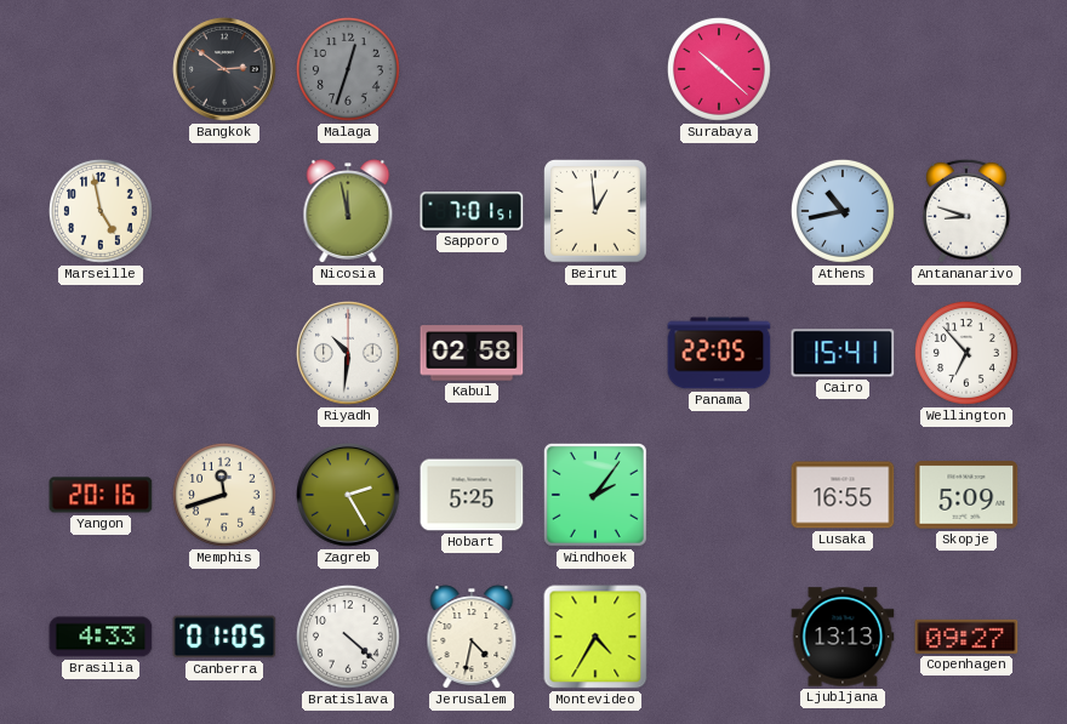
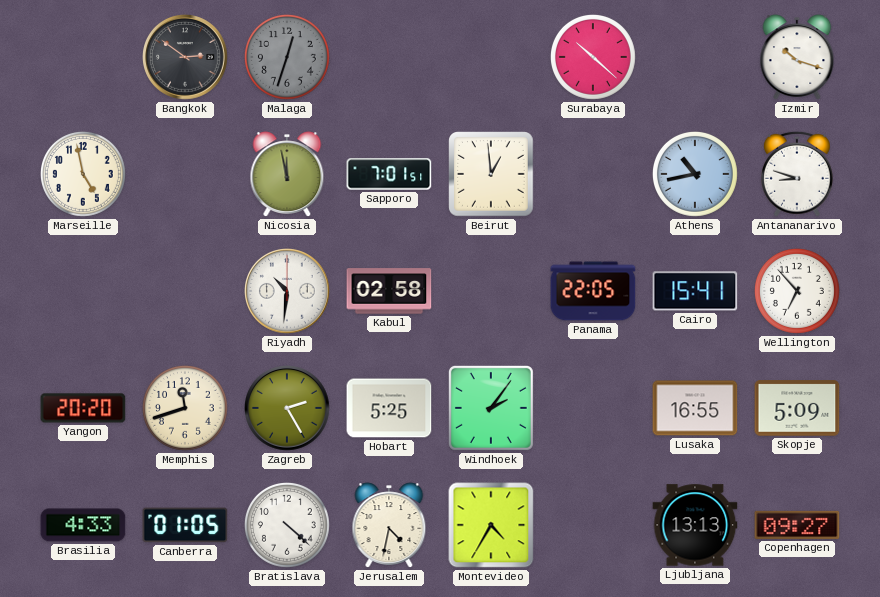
Izmir: none -> 10:18
Yangon: 20:16 -> 20:20
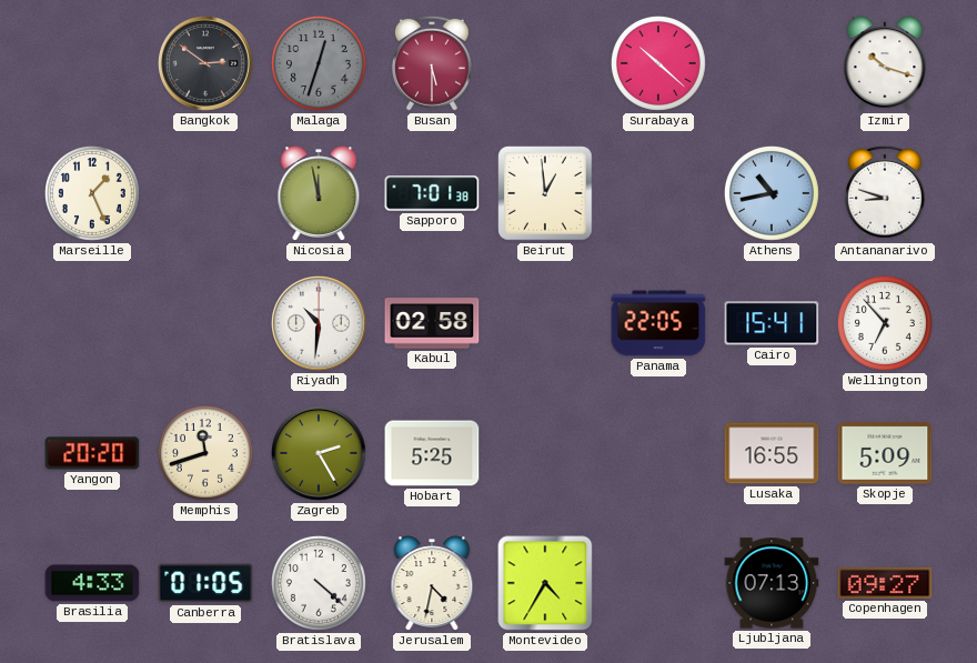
Busan: none -> 5:30
Marseille: 4:58 -> 1:26
Sapporo: 7:01:51 -> 7:01:38
Windhoek: 2:06 -> none
Ljubljana: 13:13 -> 07:13
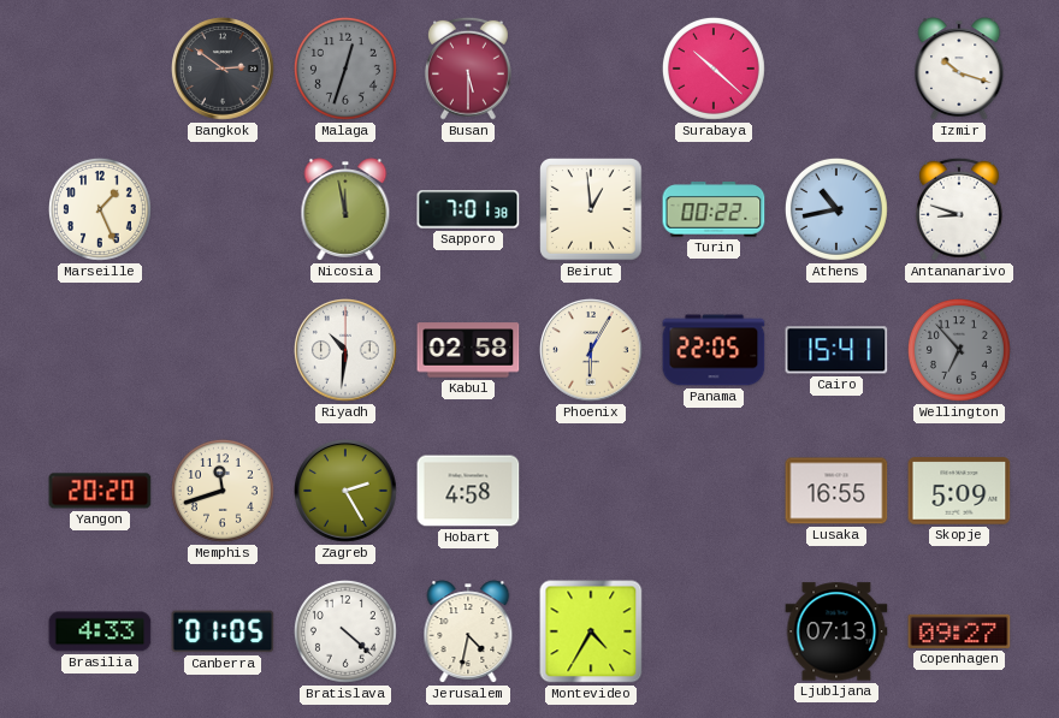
Turin: none -> 00:22
Phoenix: none -> 6:05
Wellington dial: white -> grey
Hobart: 5:25 -> 4:58
